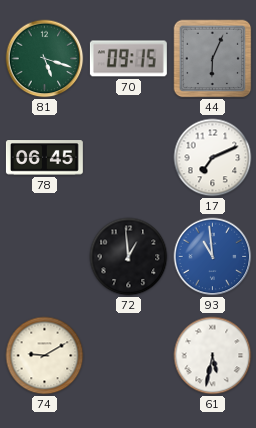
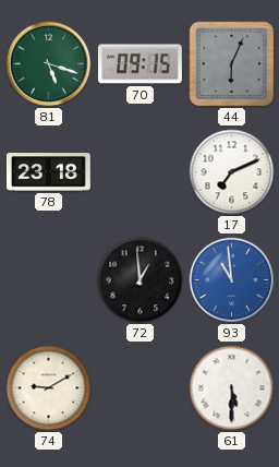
78: 06:45 -> 23:18
61: 5:32 -> 5:30
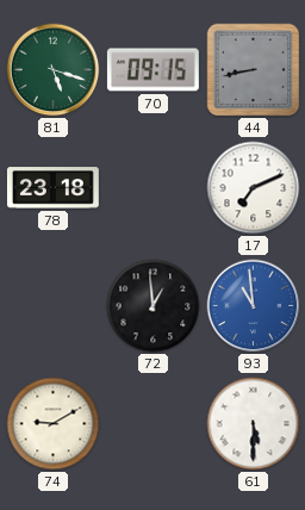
44: 6:04 -> 8:43
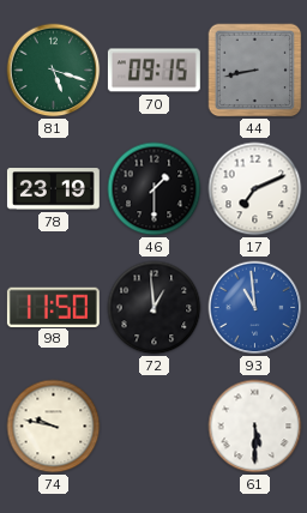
78: 23:18 -> 23:19
46: none -> 1:30
98: none -> 11:50
74: 9:10 -> 9:47
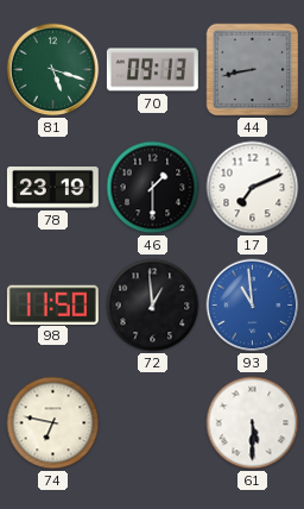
70: 09:15 -> 09:13
74: 9:47 -> 6:47
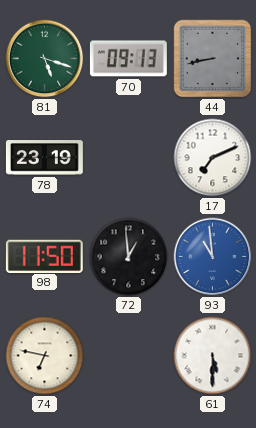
46: 1:30 -> none
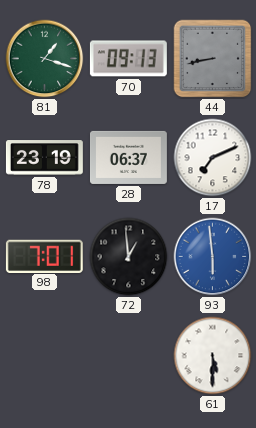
81: 5:18 -> 1:18
28: none -> 06:37
98: 11:50 -> 7:01
93: 10:59 -> 5:59
74: 6:47 -> none
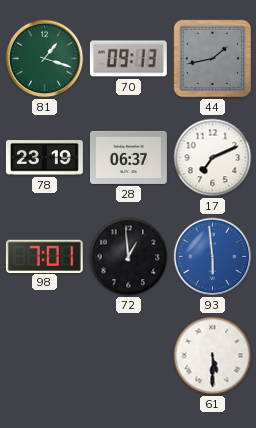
44: 8:43 -> 1:43
